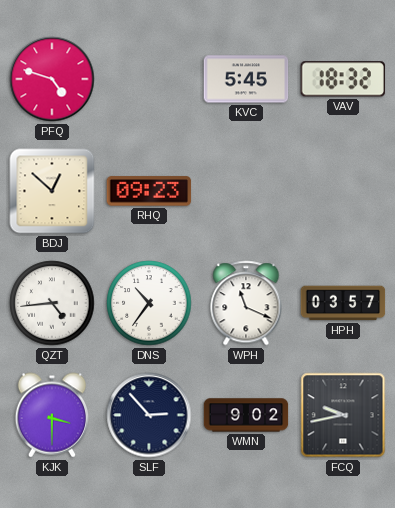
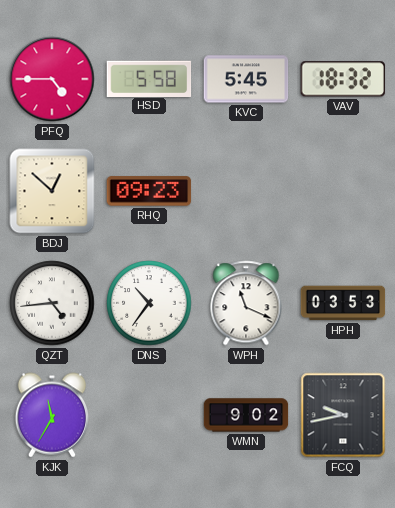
PFQ: 4:48 -> 4:45
HSD: none -> 5:58
HPH: 03:57 -> 03:53
KJK: 3:30 -> 11:35
SLF: 2:53 -> none
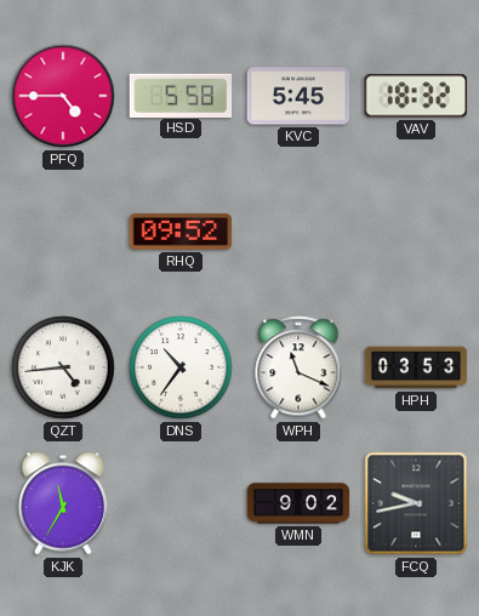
BDJ: 12:52 -> none
RHQ: 09:23 -> 09:52
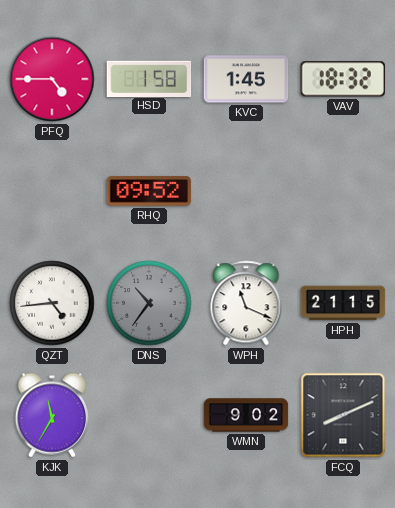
HSD: 5:58 -> 1:58
KVC: 5:45 -> 1:45
DNS dial: white -> grey
HPH: 03:53 -> 21:15
FCQ: 9:43 -> 8:11
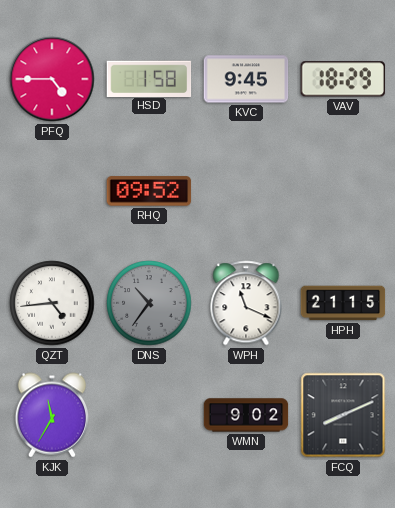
KVC: 1:45 -> 9:45
VAV: 18:32 -> 18:29
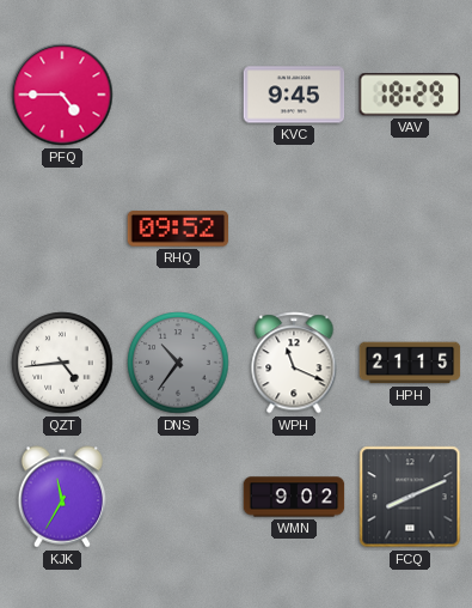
HSD: 1:58 -> none
